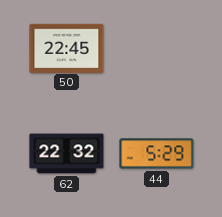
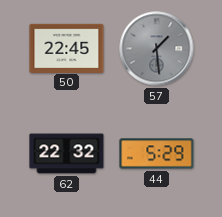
57: none -> 1:29
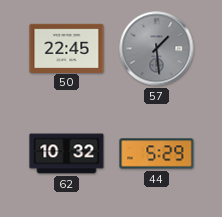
62: 22:32 -> 10:32
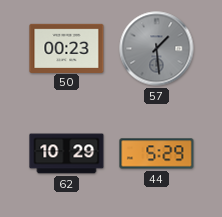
50: 22:45 -> 00:23
62: 10:32 -> 10:29
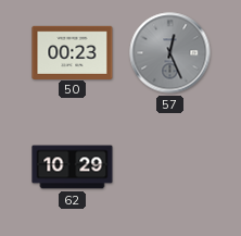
57: 1:29 -> 12:26
44: 5:29 -> none
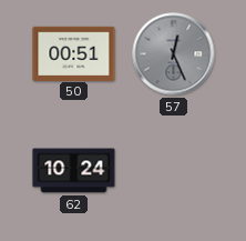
50: 00:23 -> 00:51
62: 10:29 -> 10:24
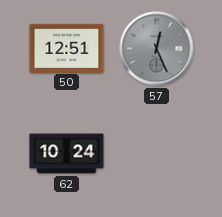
50: 00:51 -> 12:51
